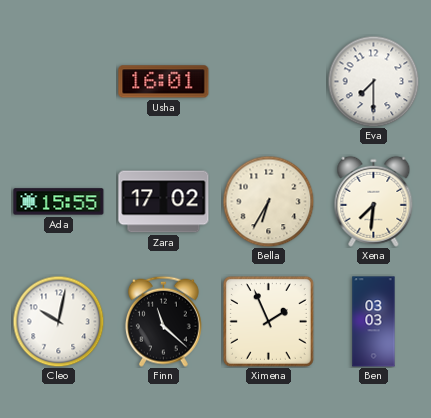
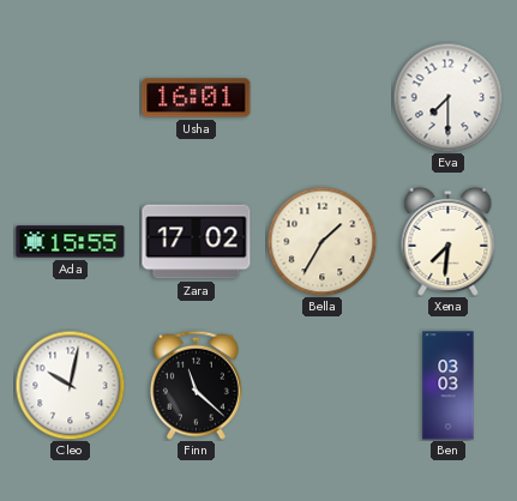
Bella: 6:35 -> 1:35
Ximena: 1:56 -> none
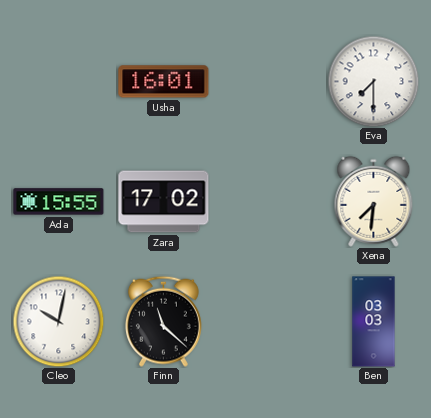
Bella: 1:35 -> none
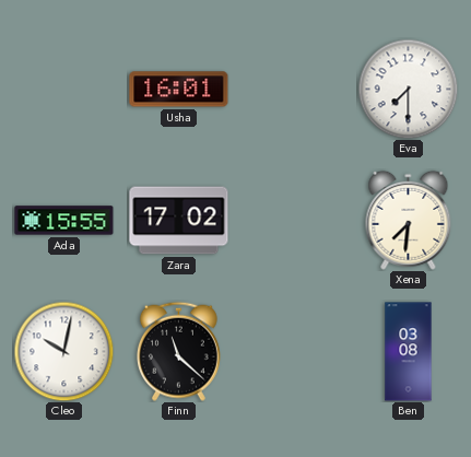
Ben: 03:03 -> 03:08
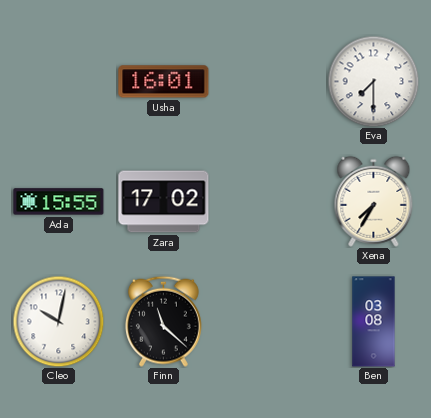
Xena: 7:31 -> 7:35
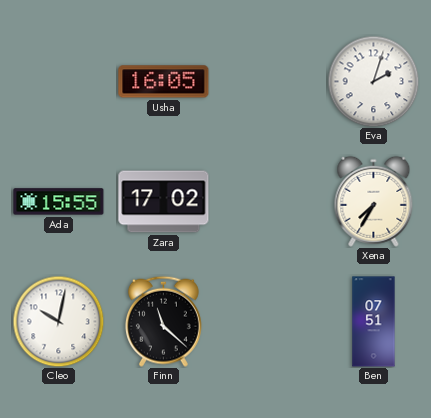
Usha: 16:01 -> 16:05
Eva: 7:30 -> 2:03
Ben: 03:08 -> 07:51
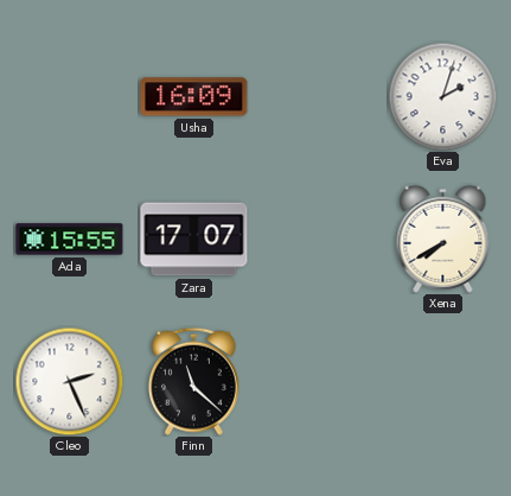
Usha: 16:05 -> 16:09
Zara: 17:02 -> 17:07
Xena: 7:35 -> 7:40
Cleo: 10:02 -> 2:26
Ben: 07:51 -> none
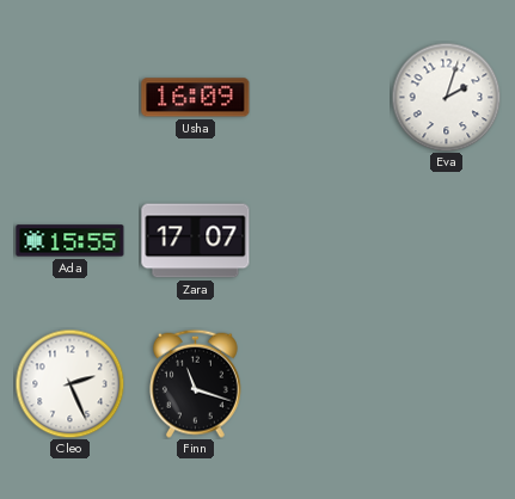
Xena: 7:40 -> none
Finn: 11:22 -> 11:18
